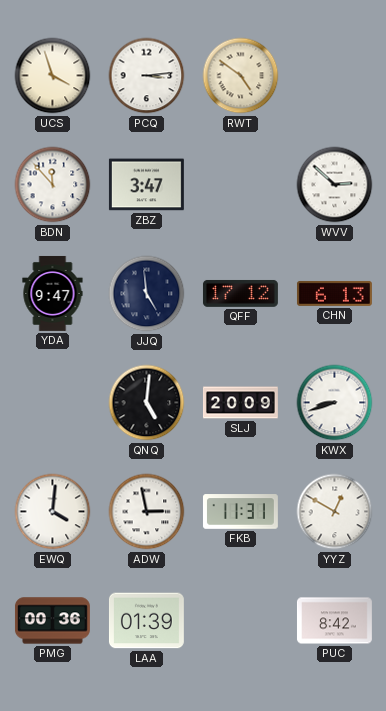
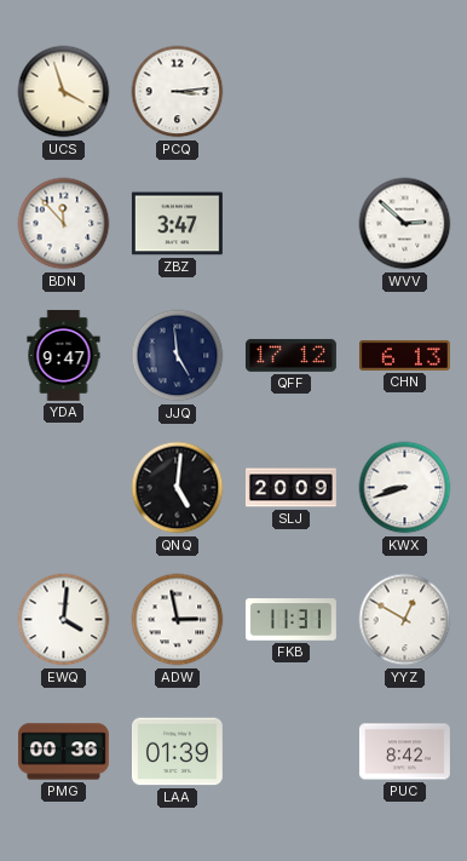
RWT: 4:51 -> none
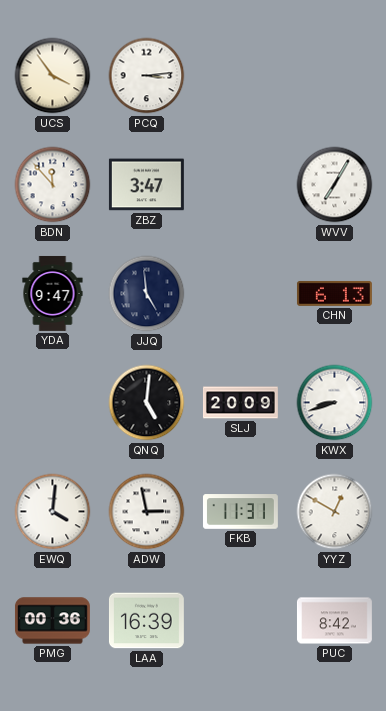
UCS: 3:57 -> 3:54
WVV: 2:52 -> 7:05
QFF: 17:12 -> none
LAA: 01:39 -> 16:39
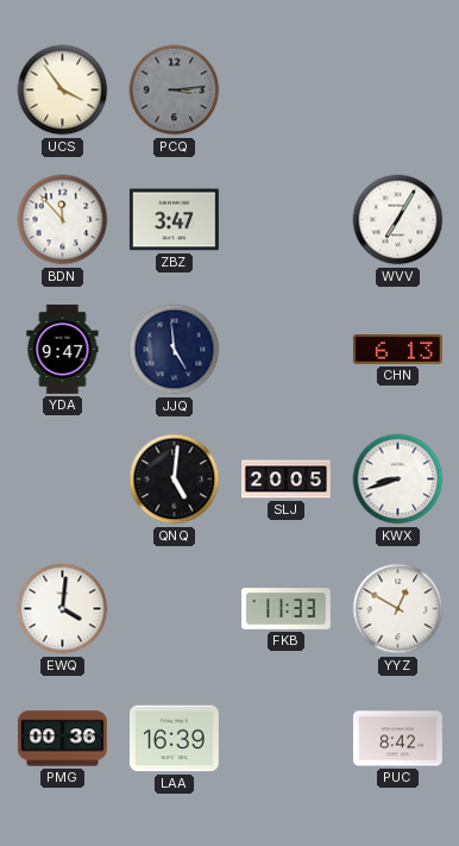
PCQ dial: white -> grey
SLJ: 20:09 -> 20:05
ADW: 2:58 -> none
FKB: 11:31 -> 11:33
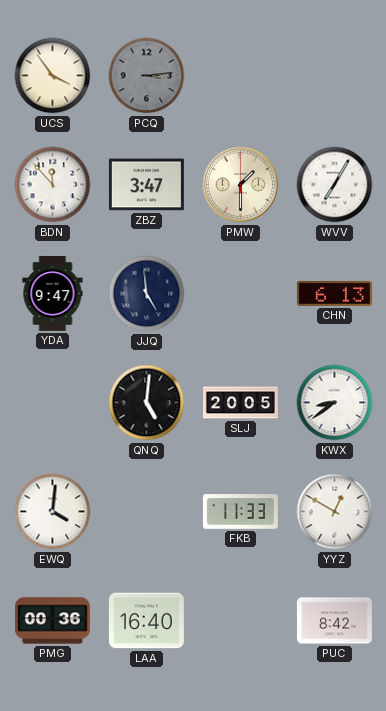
PMW: none -> 1:30
KWX: 8:42 -> 8:39
LAA: 16:39 -> 16:40
